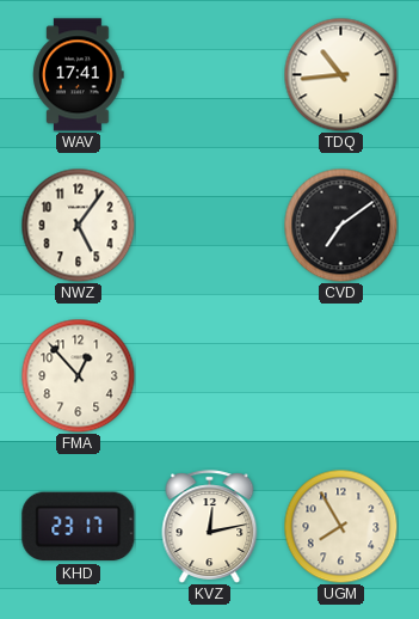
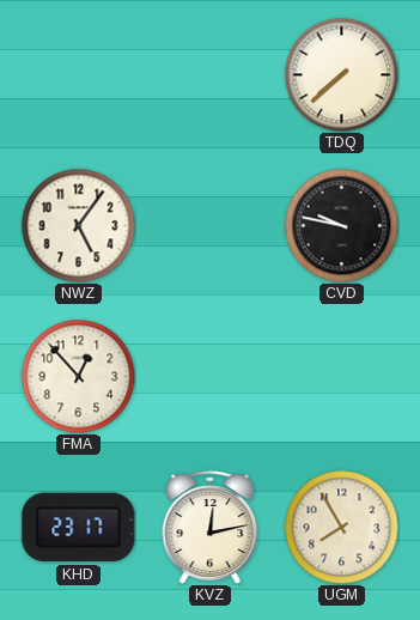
WAV: 17:41 -> none
TDQ: 10:44 -> 7:38
CVD: 7:09 -> 9:47
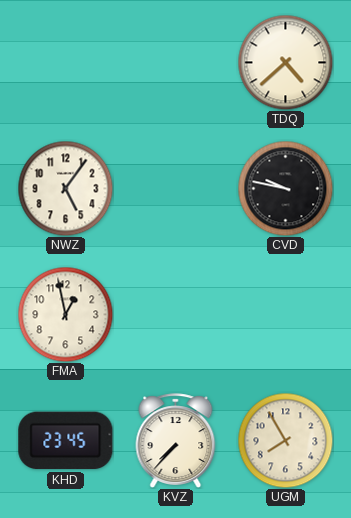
TDQ: 7:38 -> 4:38
FMA: 12:53 -> 12:58
KHD: 23:17 -> 23:45
KVZ: 12:13 -> 7:37
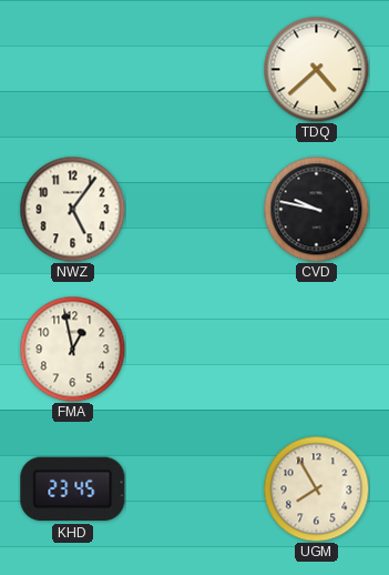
KVZ: 7:37 -> none
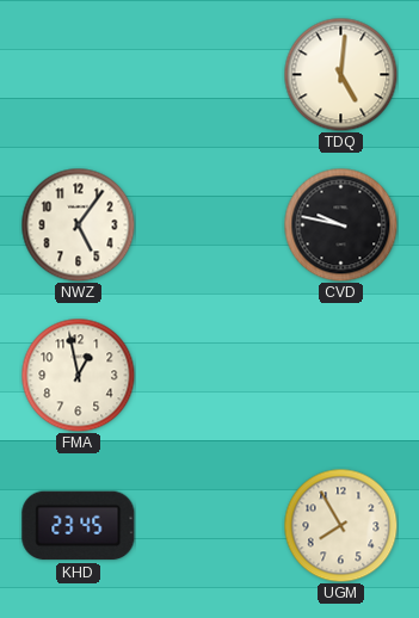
TDQ: 4:38 -> 5:01
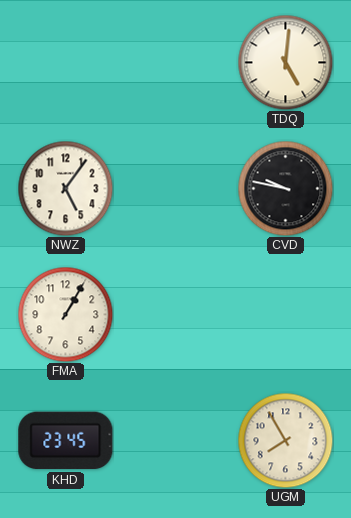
FMA: 12:58 -> 1:05
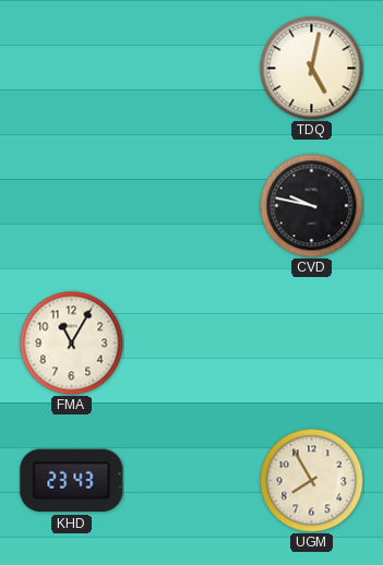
TDQ: 5:01 -> 5:02
NWZ: 5:06 -> none
FMA: 1:05 -> 11:05
KHD: 23:45 -> 23:43
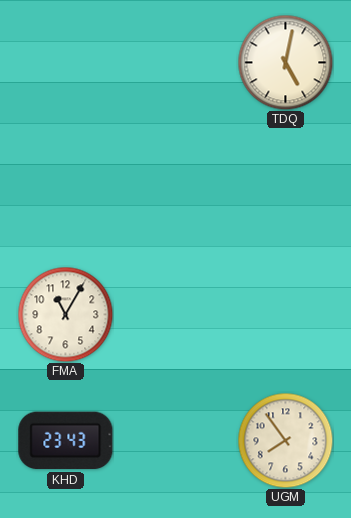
CVD: 9:47 -> none
UGM: 7:55 -> 7:54
